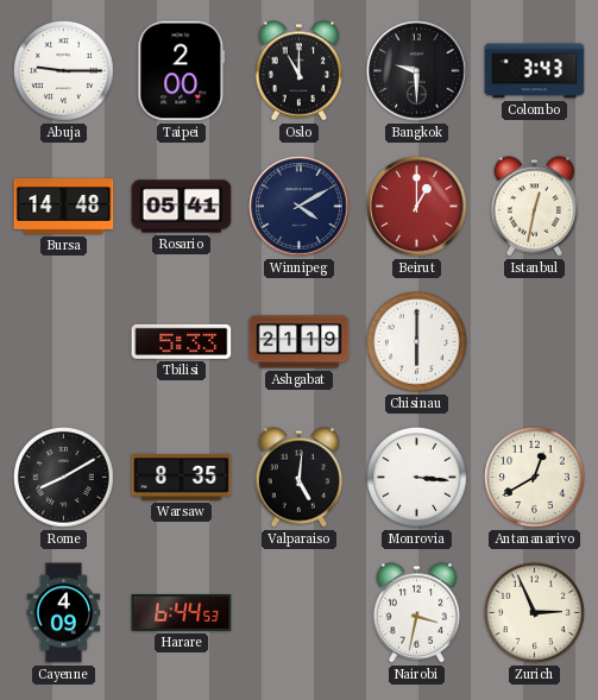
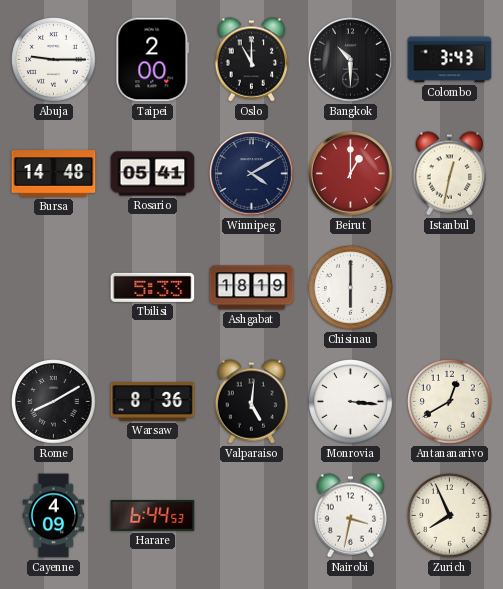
Bangkok: 9:30 -> 10:30
Ashgabat: 21:19 -> 18:19
Warsaw: 8:35 -> 8:36
Zurich: 2:56 -> 7:56
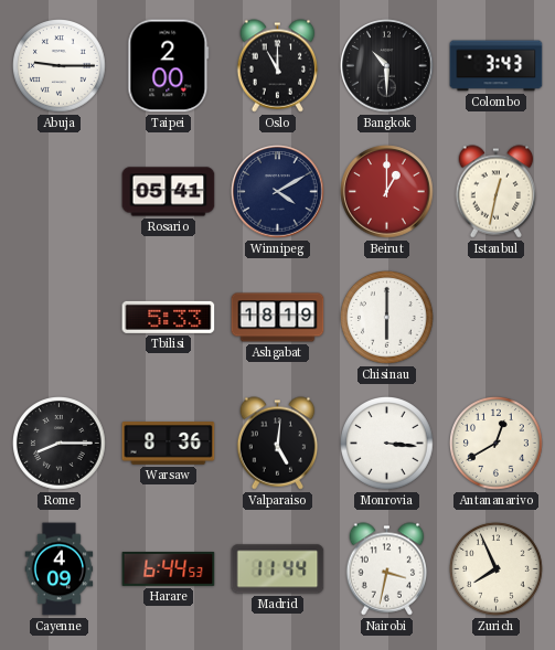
Bursa: 14:48 -> none
Rome: 8:10 -> 8:15
Madrid: none -> 11:44
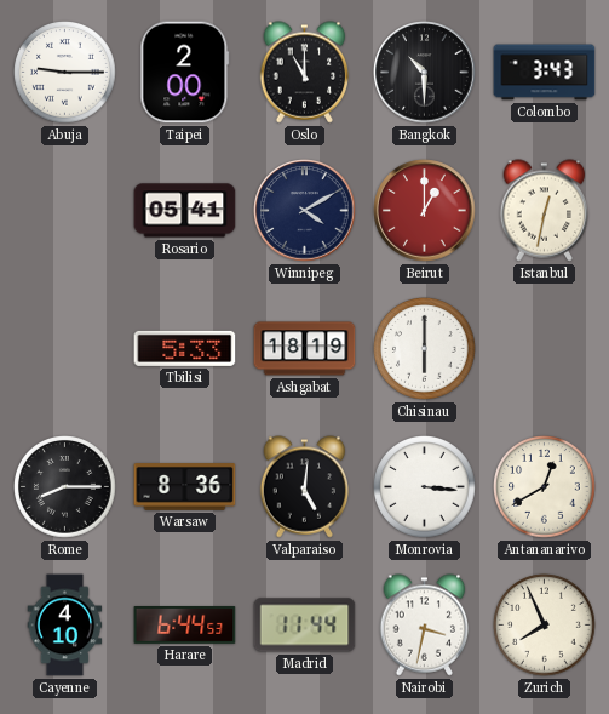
Cayenne: 4:09 -> 4:10
